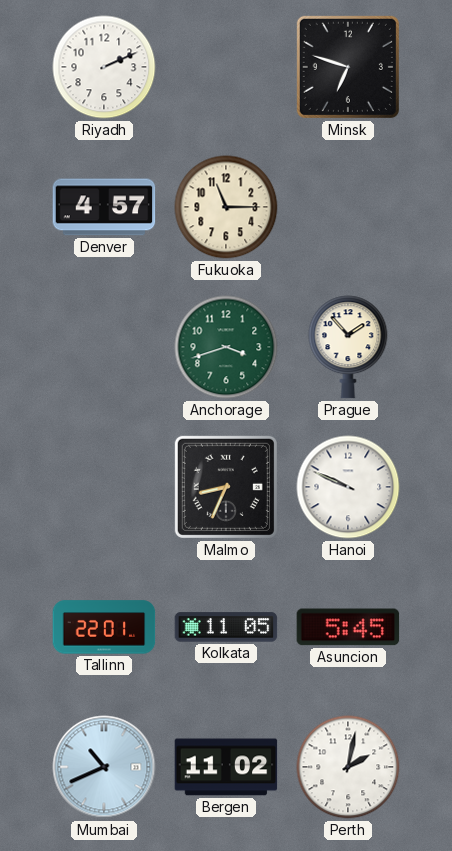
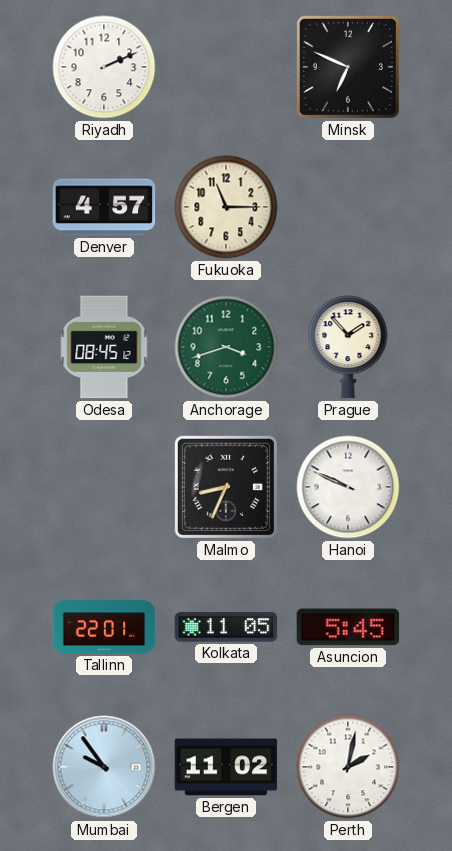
Minsk: 6:48 -> 6:49
Odesa: none -> 08:45
Mumbai: 10:41 -> 9:54
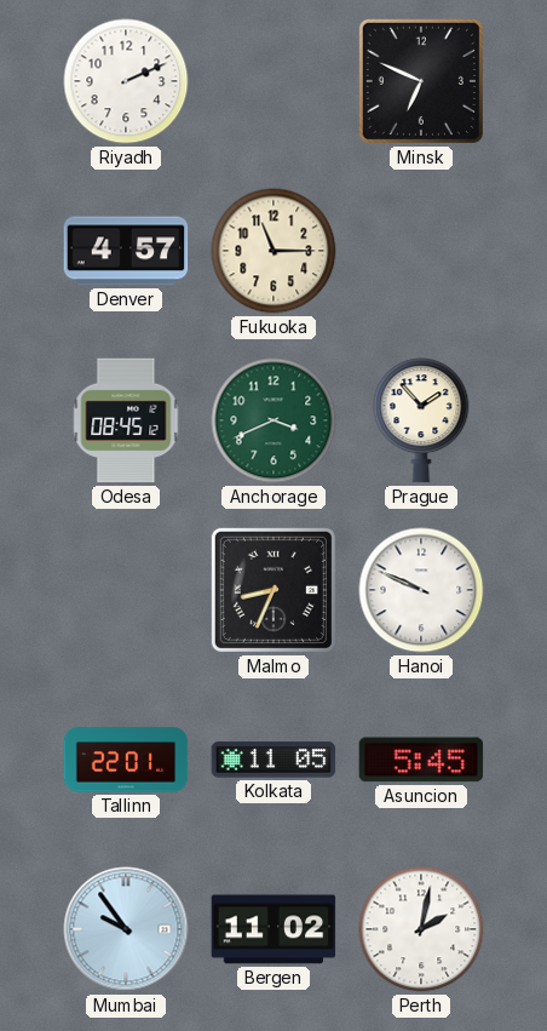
Anchorage: 3:42 -> 3:41
